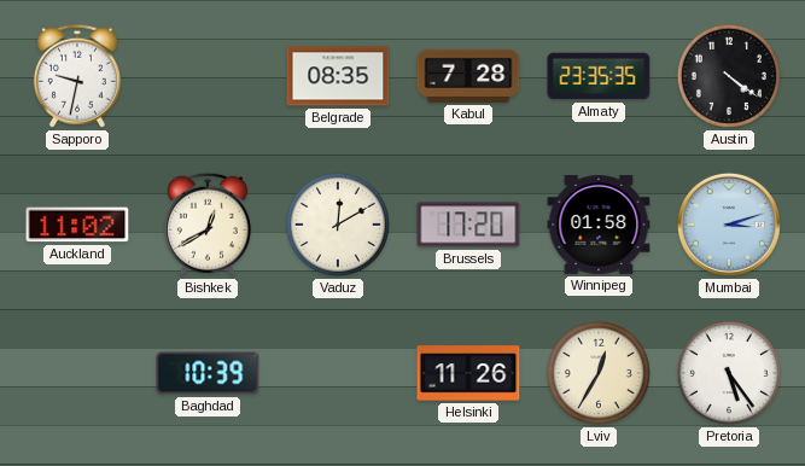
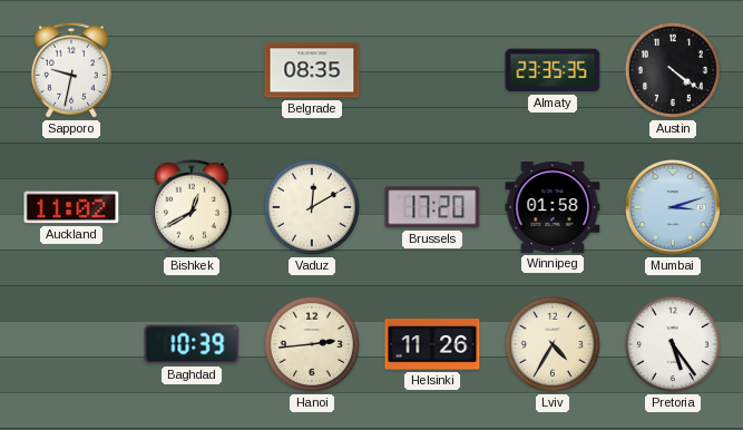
Kabul: 7:28 -> none
Hanoi: none -> 2:44
Lviv: 12:35 -> 4:35
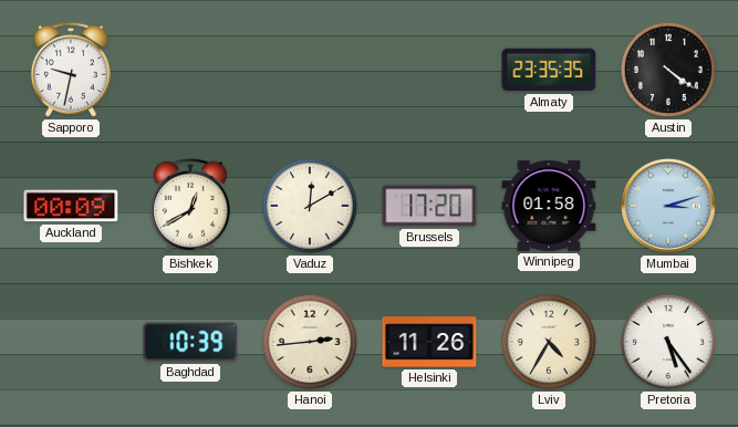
Belgrade: 08:35 -> none
Auckland: 11:02 -> 00:09
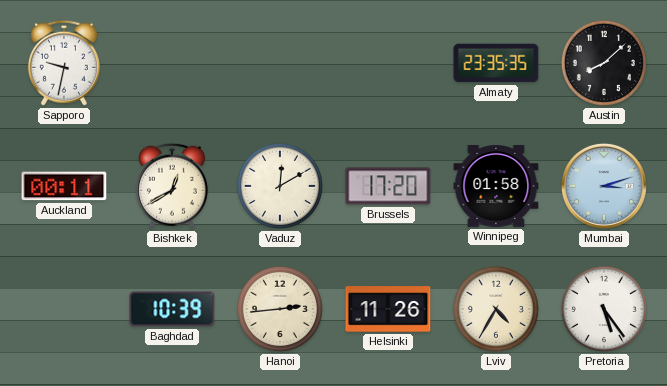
Austin: 4:21 -> 8:08
Auckland: 00:09 -> 00:11
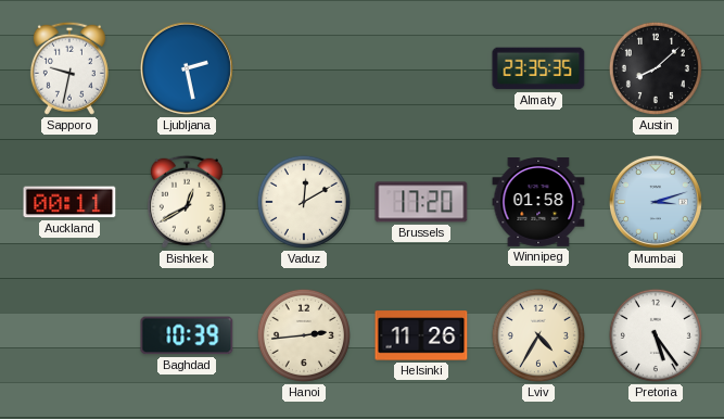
Ljubljana: none -> 2:28
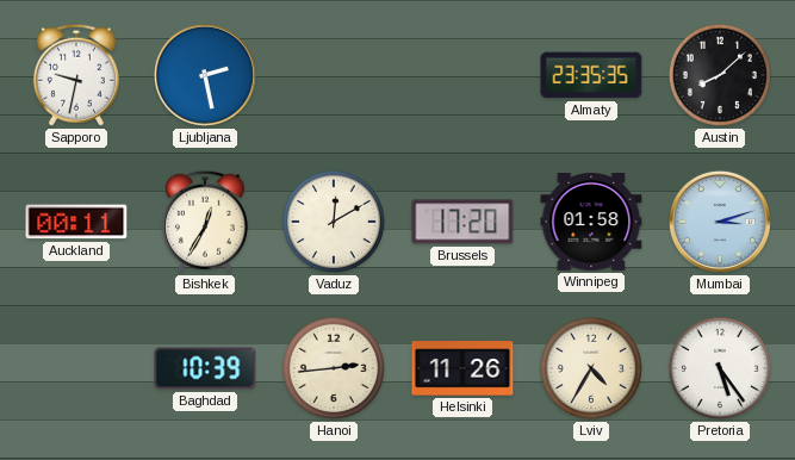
Bishkek: 12:40 -> 12:35
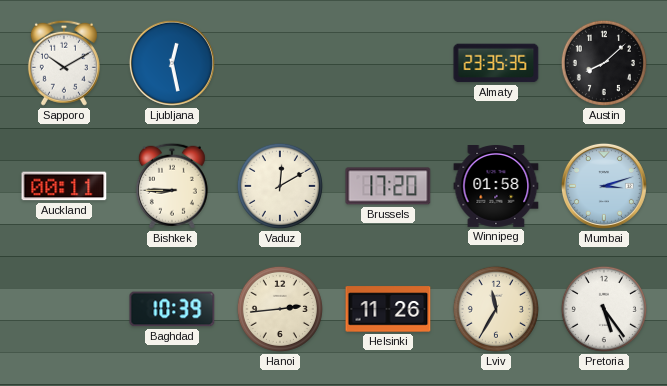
Sapporo: 9:32 -> 10:10
Ljubljana: 2:28 -> 12:28
Bishkek: 12:35 -> 8:45
Lviv: 4:35 -> 11:35
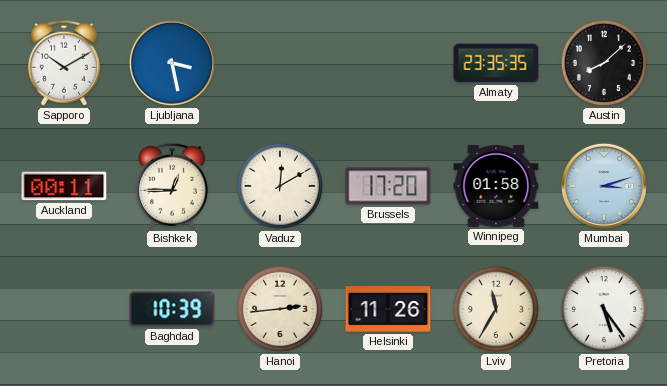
Ljubljana: 12:28 -> 3:28
Bishkek: 8:45 -> 12:45
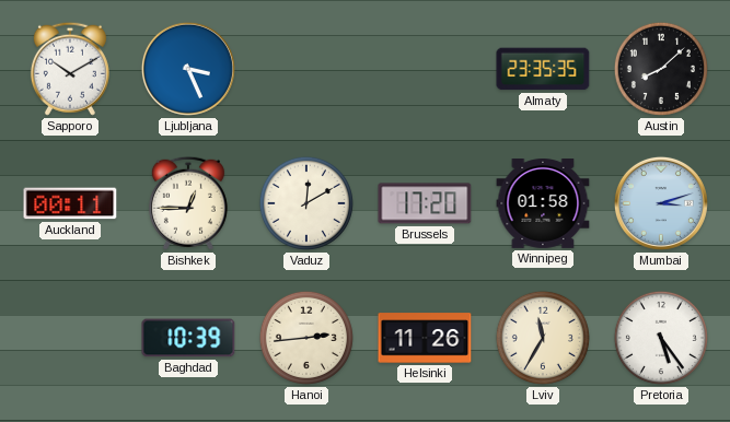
Ljubljana: 3:28 -> 3:26
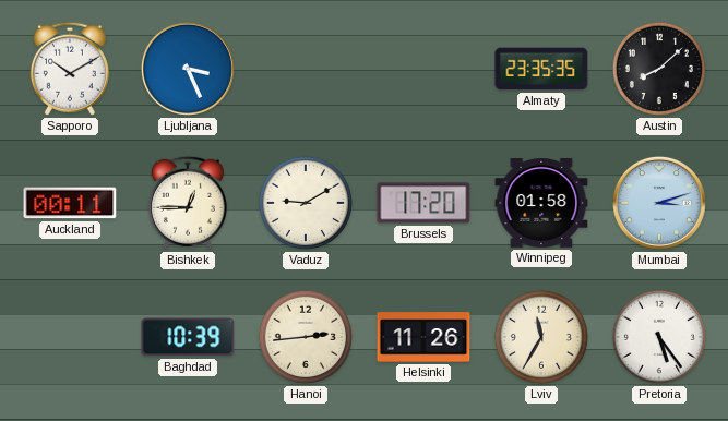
Vaduz: 12:10 -> 9:10
